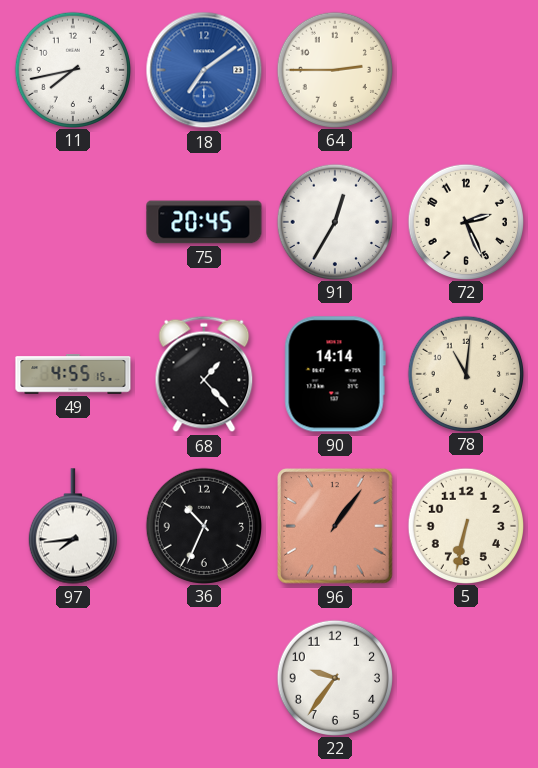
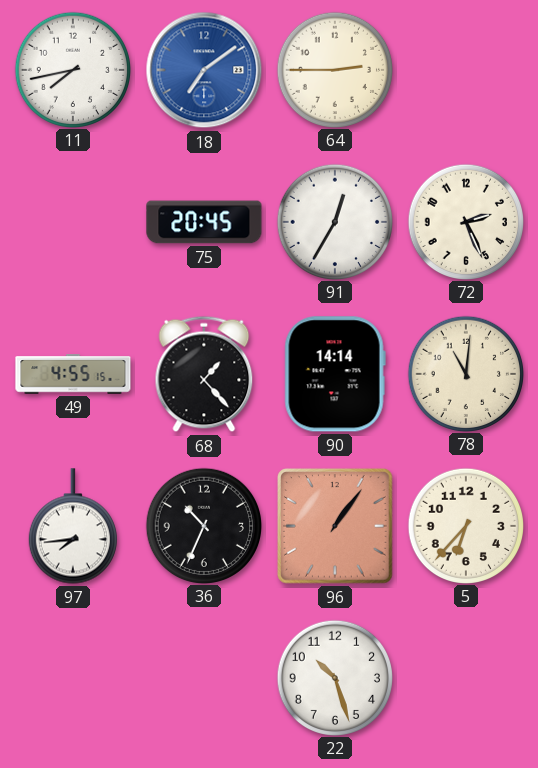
5: 6:32 -> 6:37
22: 9:36 -> 10:27
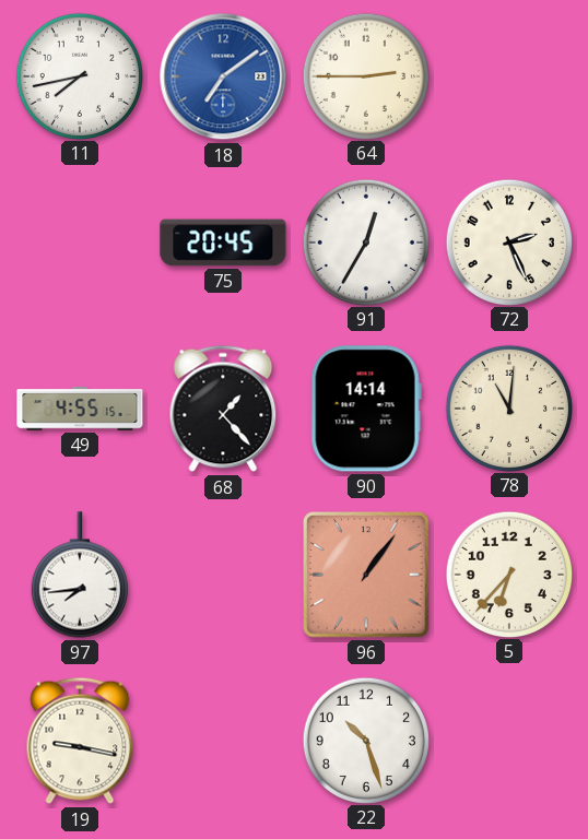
36: 10:34 -> none
19: none -> 9:17
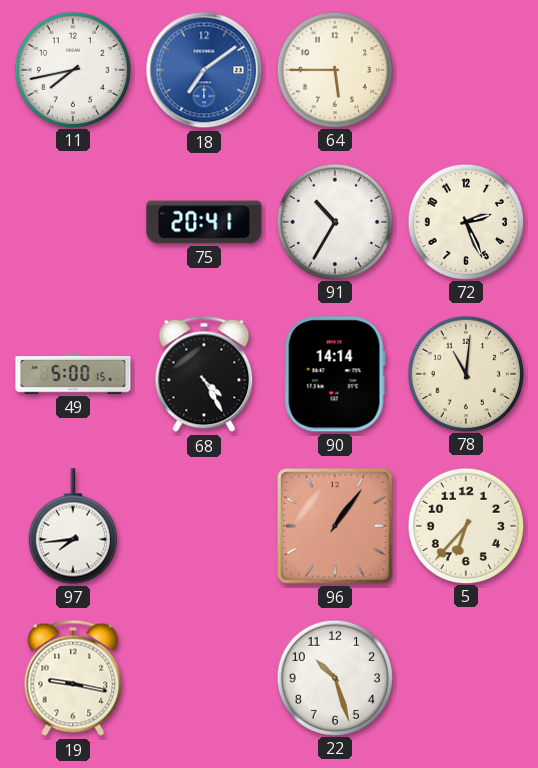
64: 2:45 -> 5:45
75: 20:45 -> 20:41
91: 12:35 -> 10:35
49: 4:55 -> 5:00
68: 1:23 -> 4:25
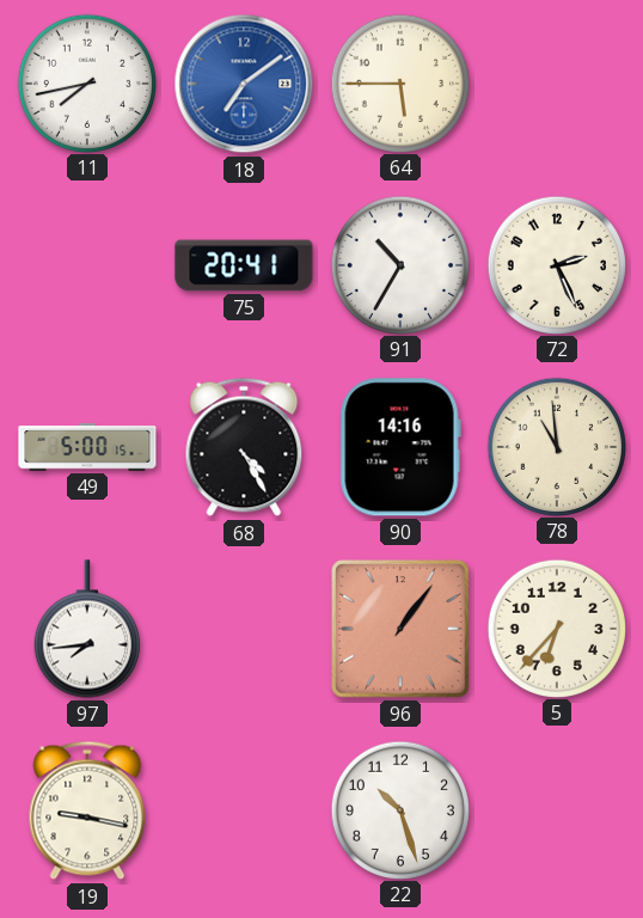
90: 14:14 -> 14:16
78: 11:01 -> 10:59
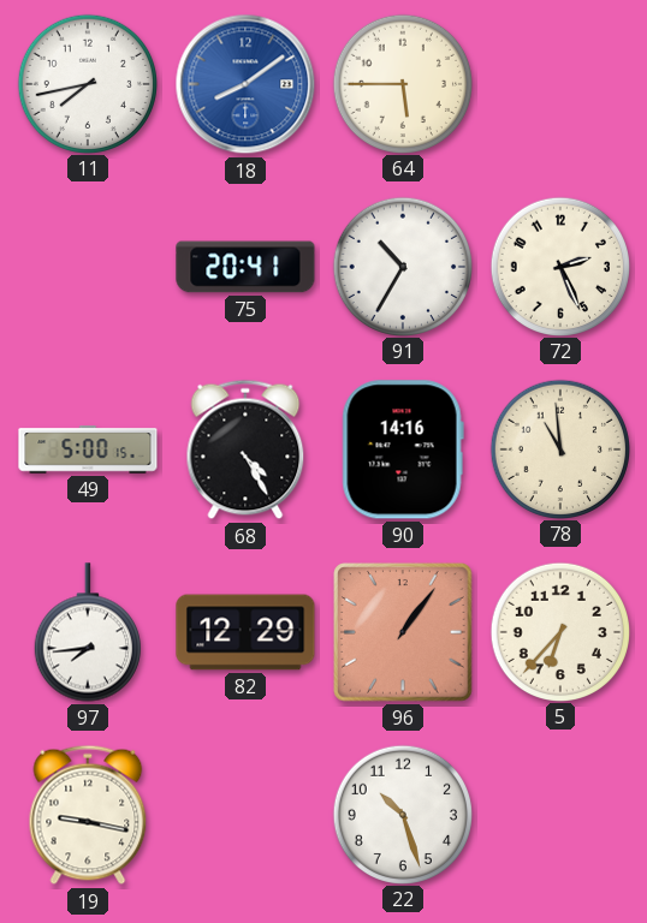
18: 7:09 -> 8:09
82: none -> 12:29
